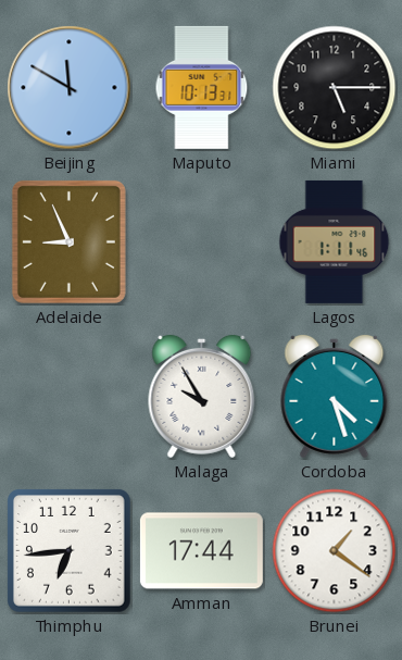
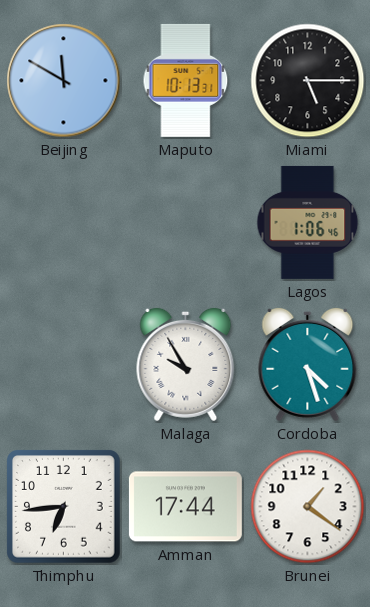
Adelaide: 8:56 -> none
Lagos: 1:11 -> 1:06
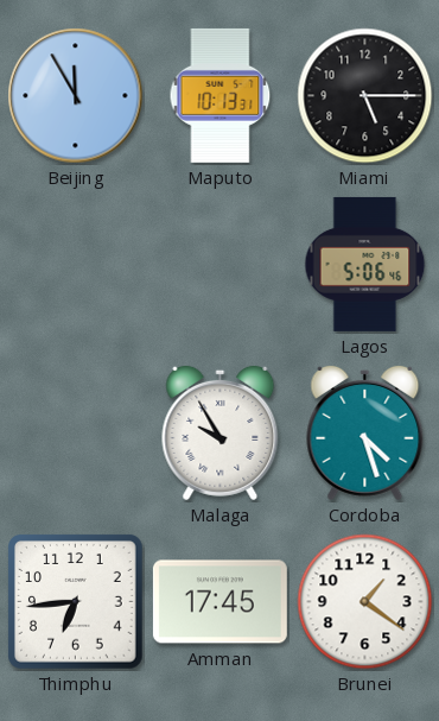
Beijing: 11:50 -> 11:55
Lagos: 1:06 -> 5:06
Amman: 17:44 -> 17:45
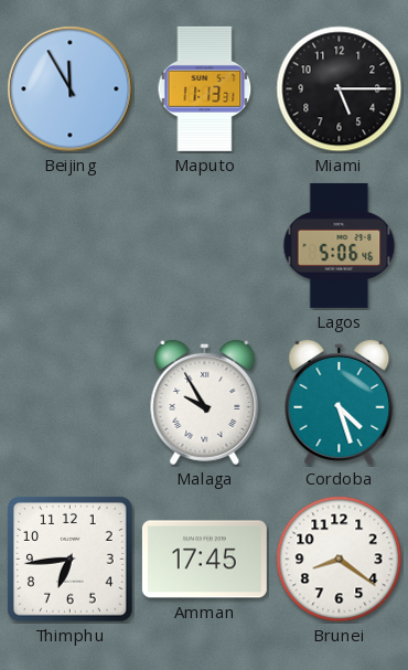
Maputo: 10:13 -> 11:13
Brunei: 1:21 -> 8:21
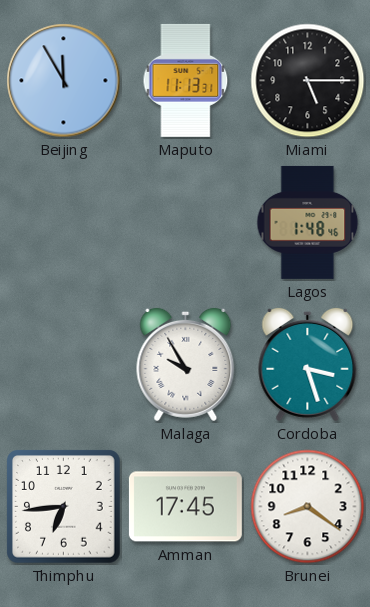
Lagos: 5:06 -> 1:48
Cordoba: 4:27 -> 3:27
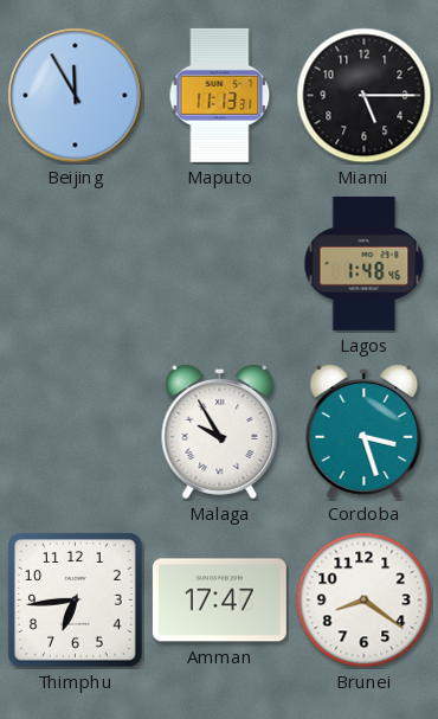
Amman: 17:45 -> 17:47
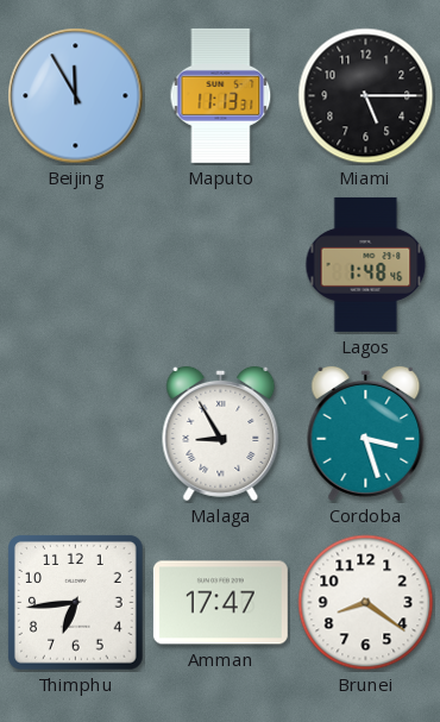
Malaga: 9:55 -> 8:55
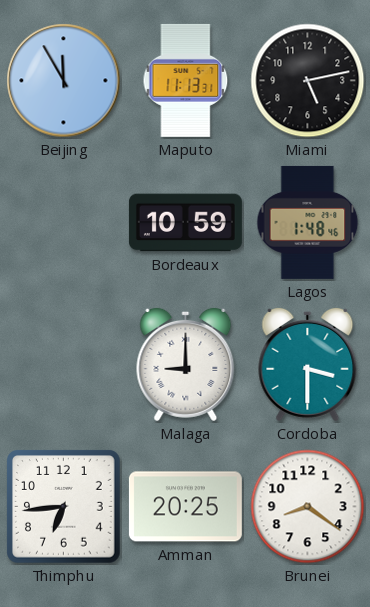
Miami: 5:15 -> 5:13
Bordeaux: none -> 10:59
Malaga: 8:55 -> 9:00
Cordoba: 3:27 -> 3:30
Amman: 17:47 -> 20:25
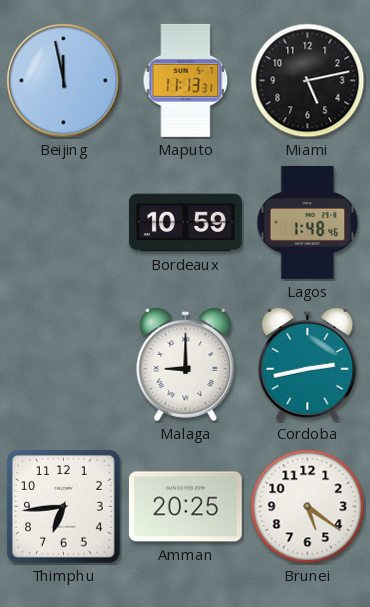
Beijing: 11:55 -> 11:58
Cordoba: 3:30 -> 2:43
Brunei: 8:21 -> 5:21
